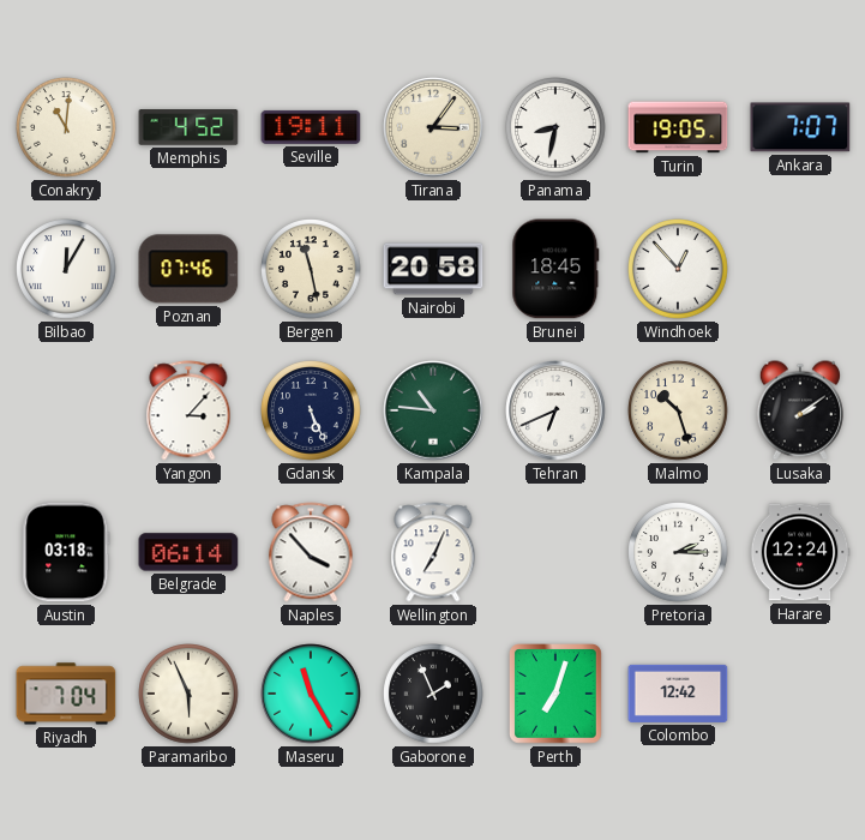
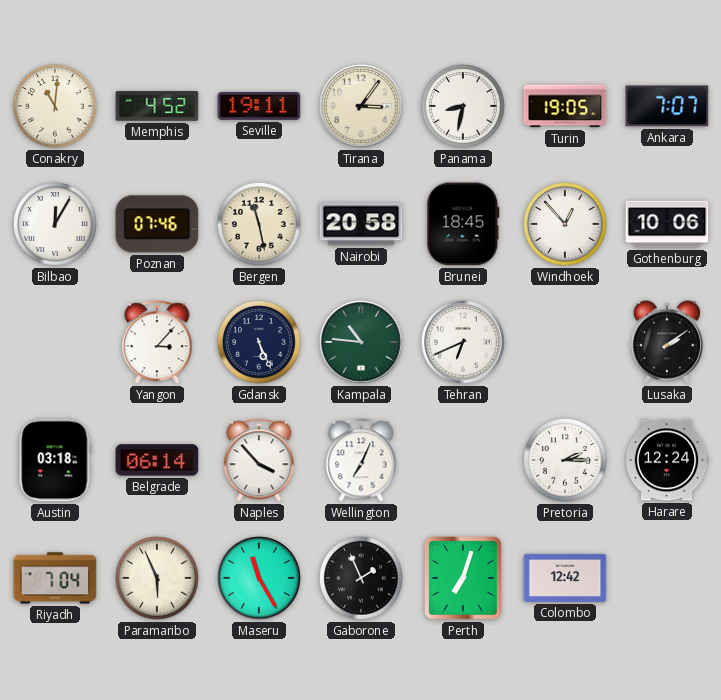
Gothenburg: none -> 10:06
Malmo: 10:27 -> none
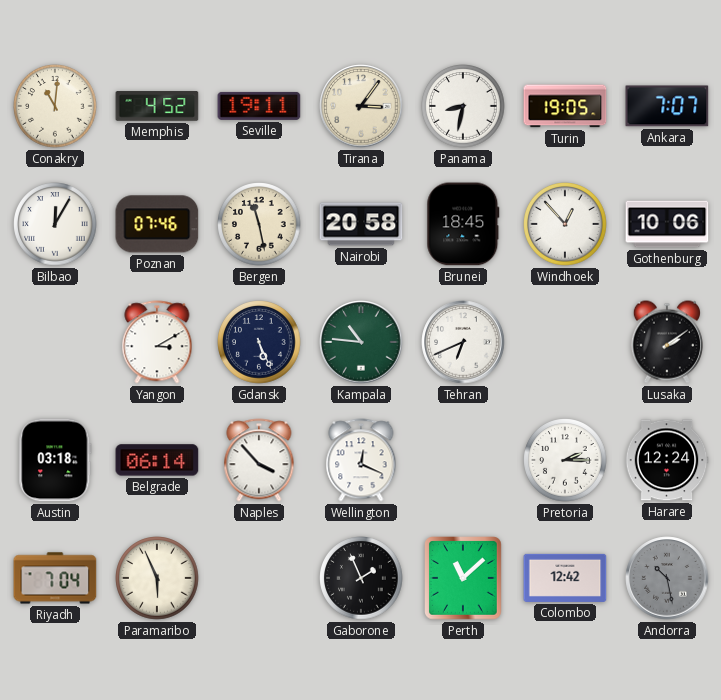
Yangon: 3:07 -> 3:10
Wellington: 7:04 -> 12:19
Maseru: 11:25 -> none
Perth: 7:03 -> 11:08
Andorra: none -> 10:28
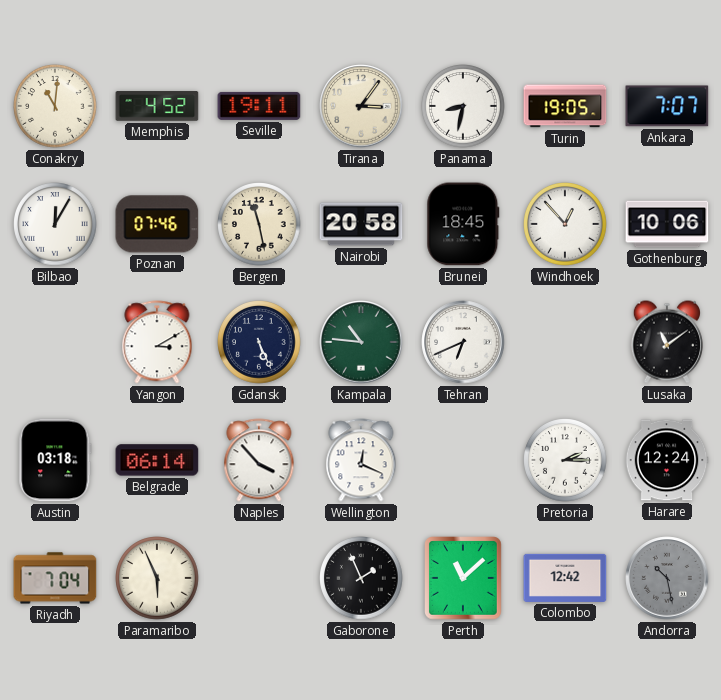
Lusaka: 2:09 -> 11:09
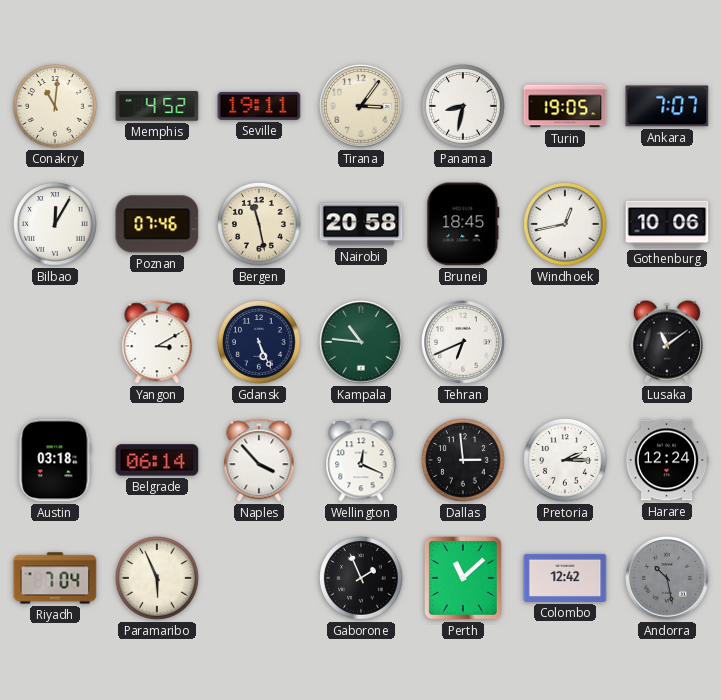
Windhoek: 12:53 -> 12:43
Dallas: none -> 2:59
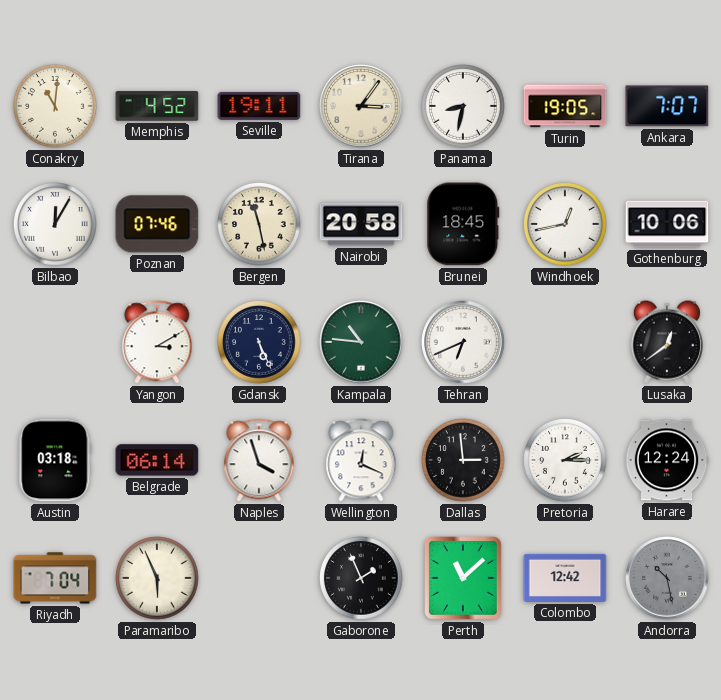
Lusaka: 11:09 -> 12:39
Naples: 3:53 -> 3:57
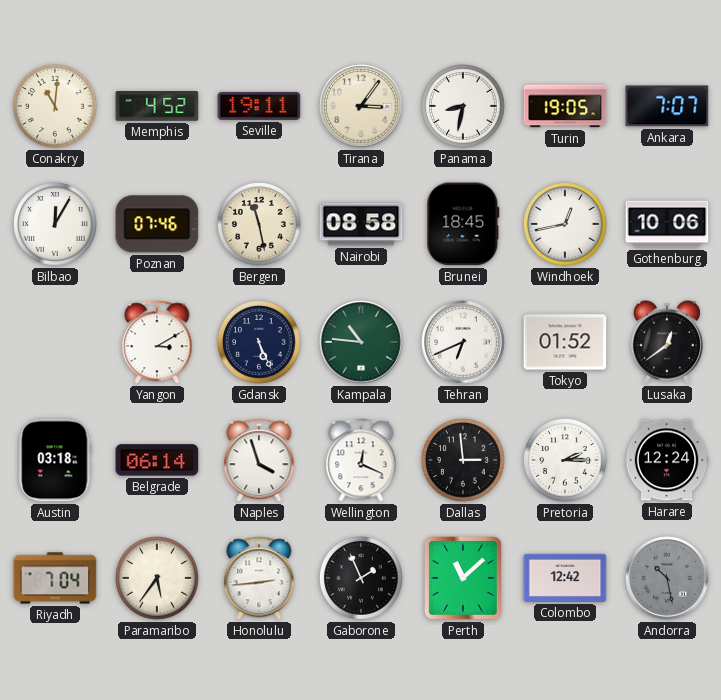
Nairobi: 20:58 -> 08:58
Tokyo: none -> 01:52
Paramaribo: 5:56 -> 5:36
Honolulu: none -> 2:44
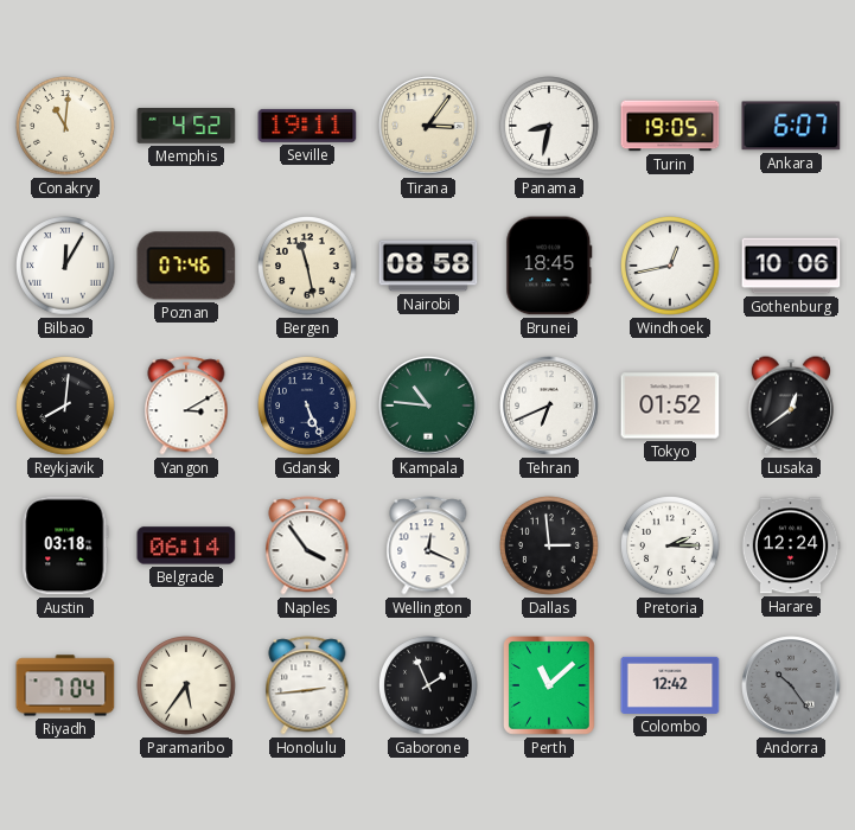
Ankara: 7:07 -> 6:07
Reykjavik: none -> 8:01
Naples: 3:57 -> 3:54
Andorra: 10:28 -> 10:24
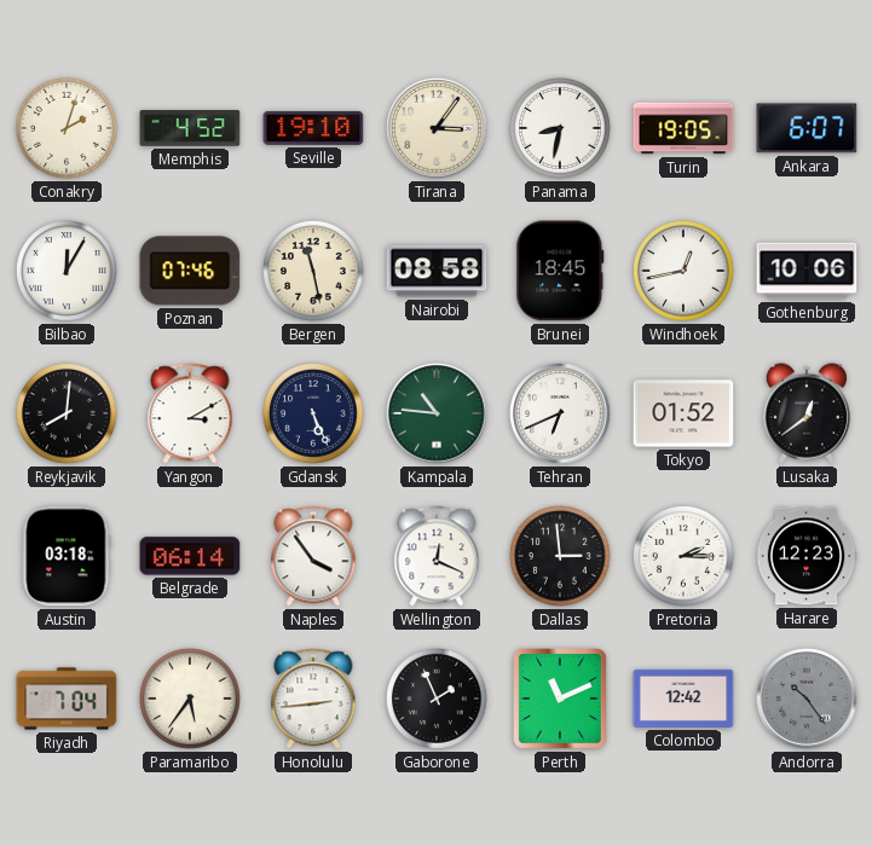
Conakry: 11:01 -> 2:03
Seville: 19:11 -> 19:10
Harare: 12:24 -> 12:23
Perth: 11:08 -> 11:11
